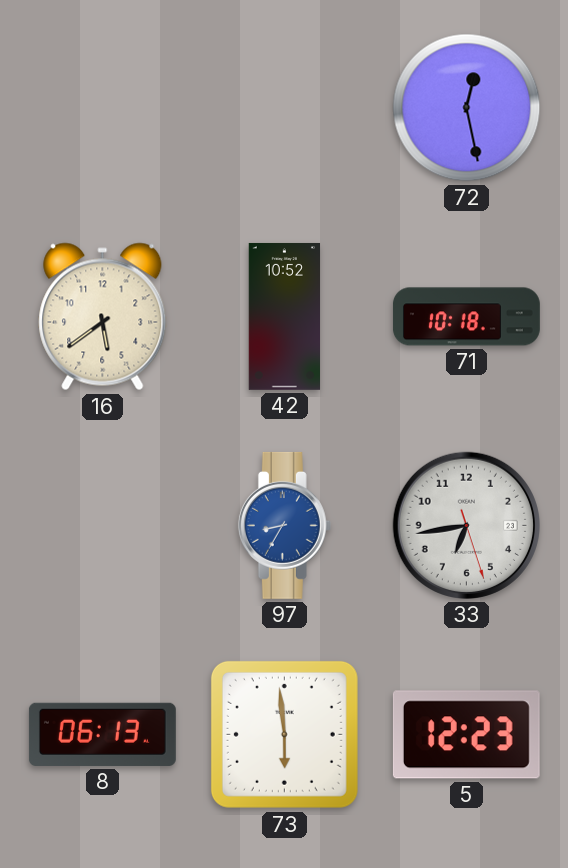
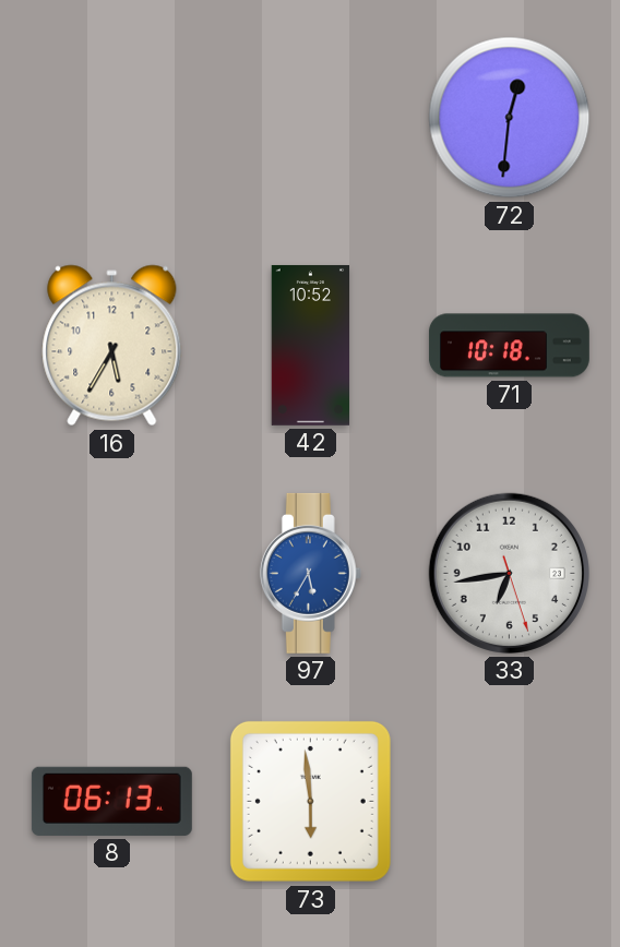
72: 12:28 -> 12:31
16: 5:39 -> 5:35
97: 8:35 -> 5:35
5: 12:23 -> none
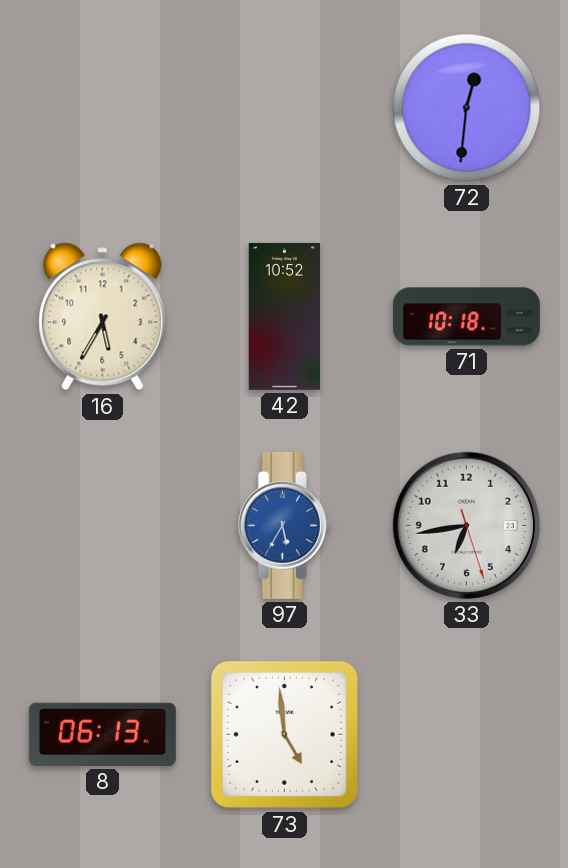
73: 5:59 -> 4:59
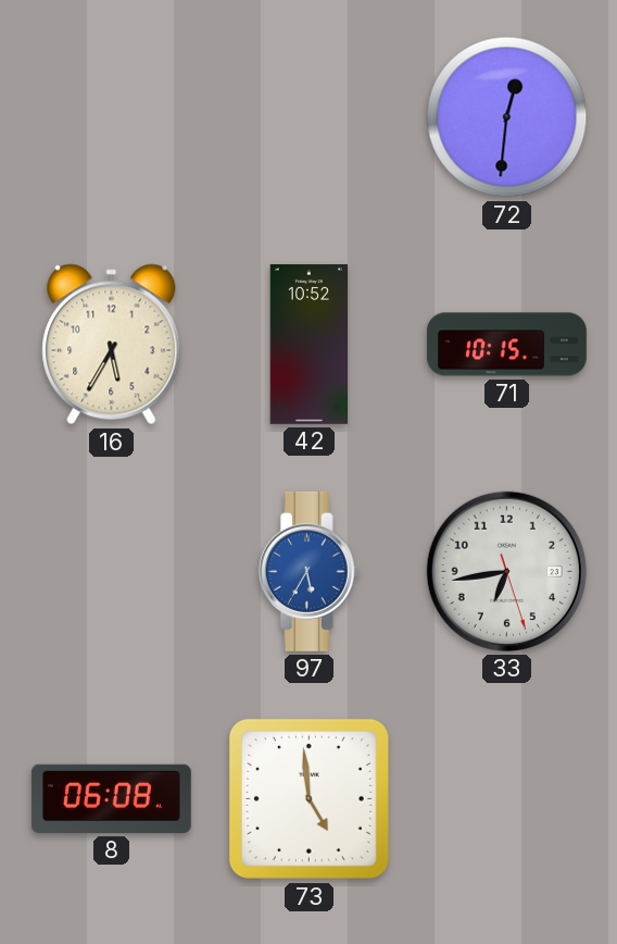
71: 10:18 -> 10:15
8: 06:13 -> 06:08
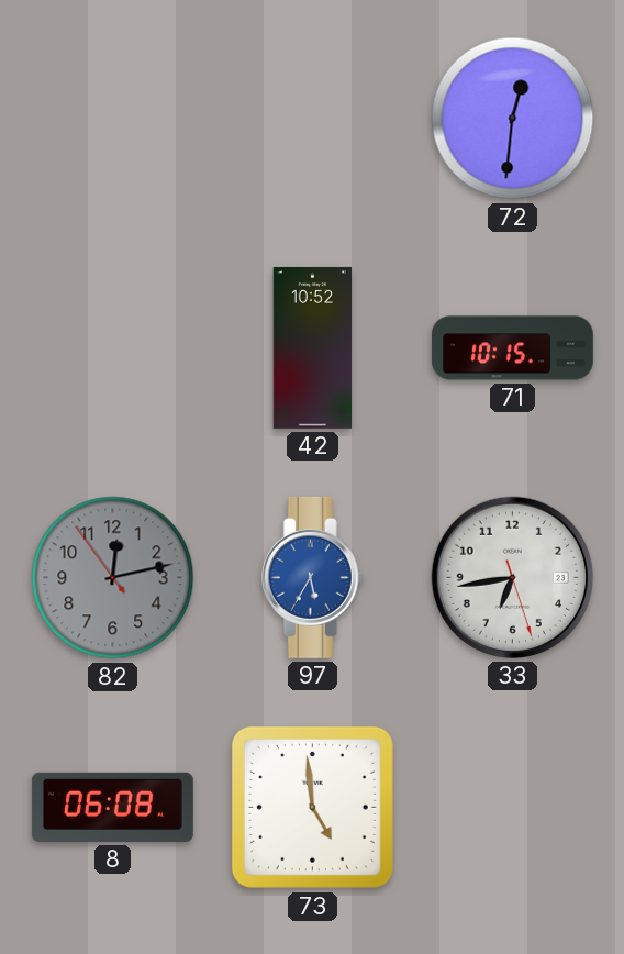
16: 5:35 -> none
82: none -> 12:12
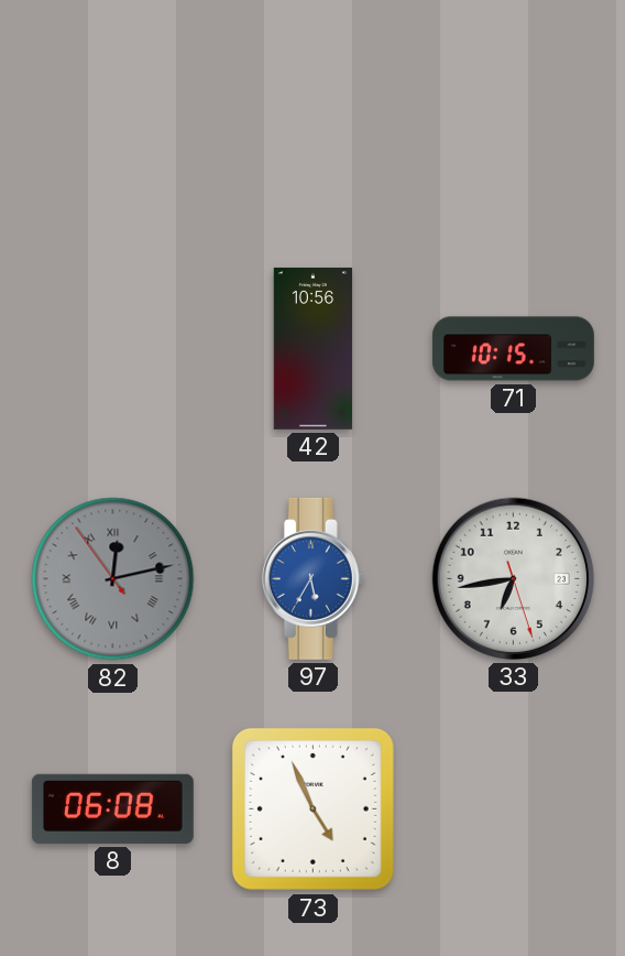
72: 12:31 -> none
42: 10:52 -> 10:56
82 numerals: Arabic -> Roman
73: 4:59 -> 4:56
